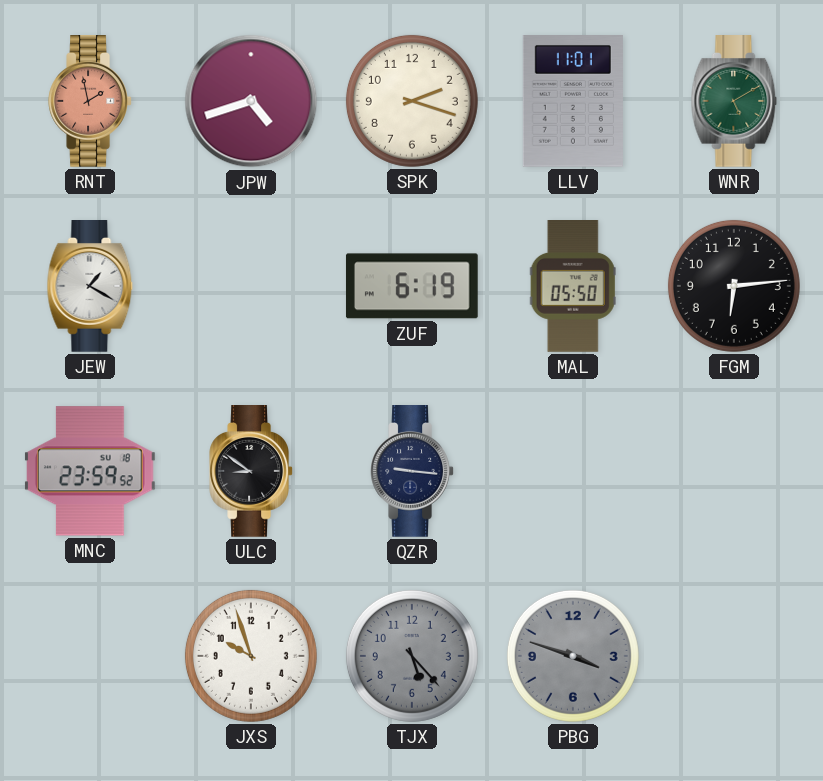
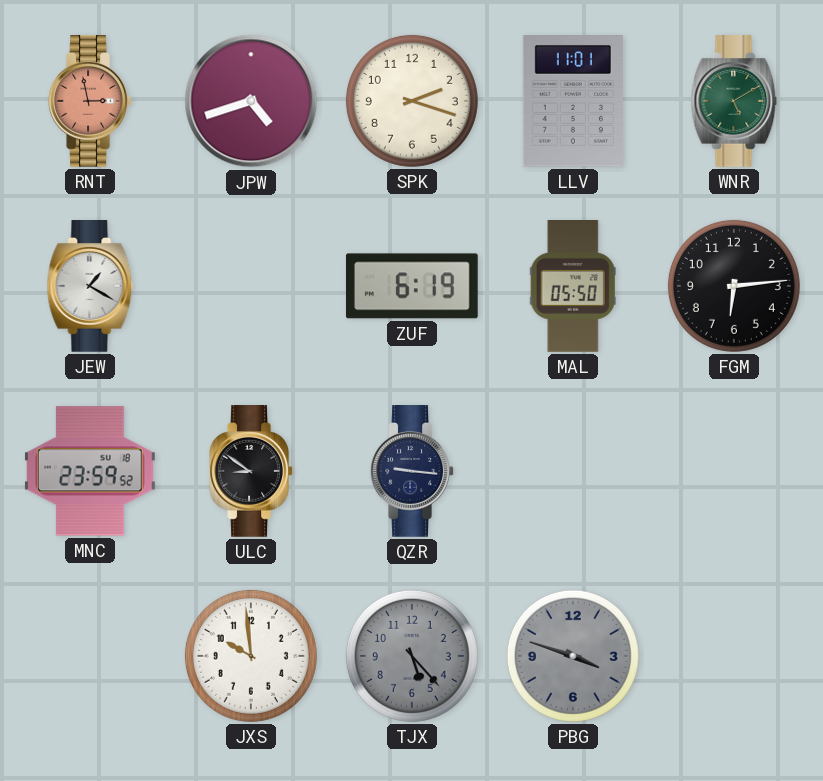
RNT: 1:58 -> 2:58
JXS: 9:57 -> 9:59
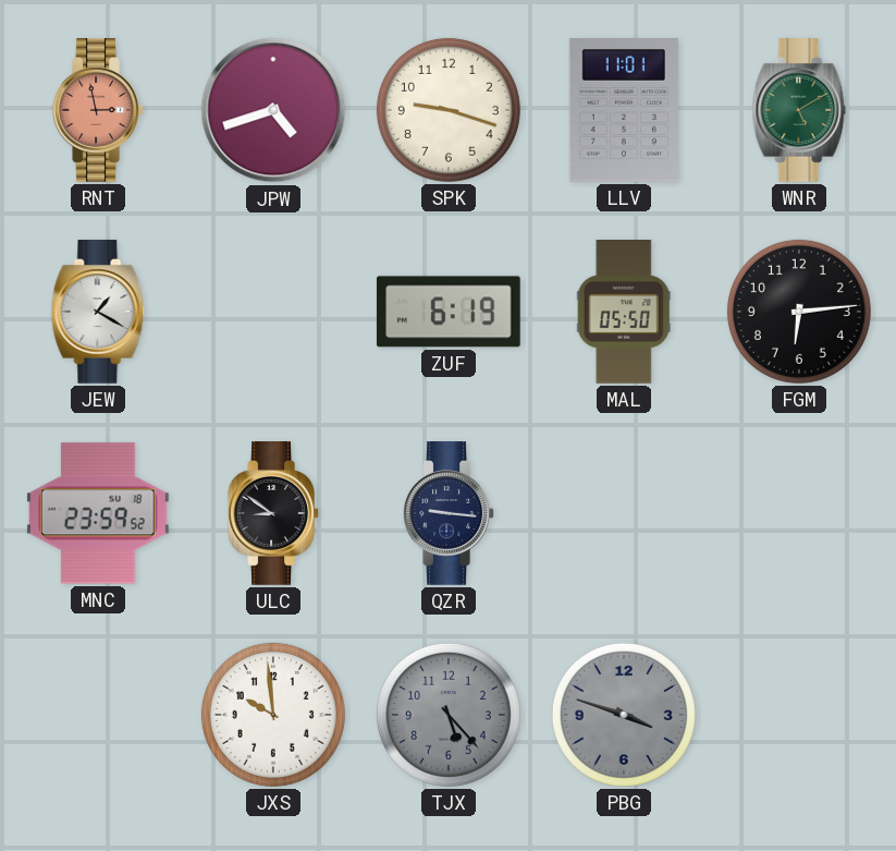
SPK: 2:18 -> 9:18
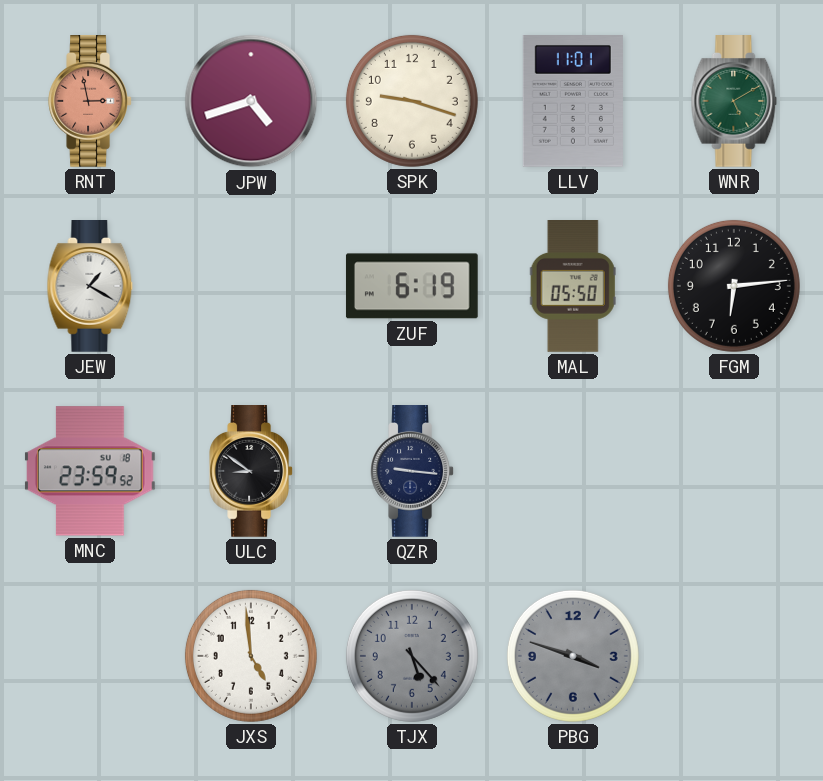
JXS: 9:59 -> 4:59
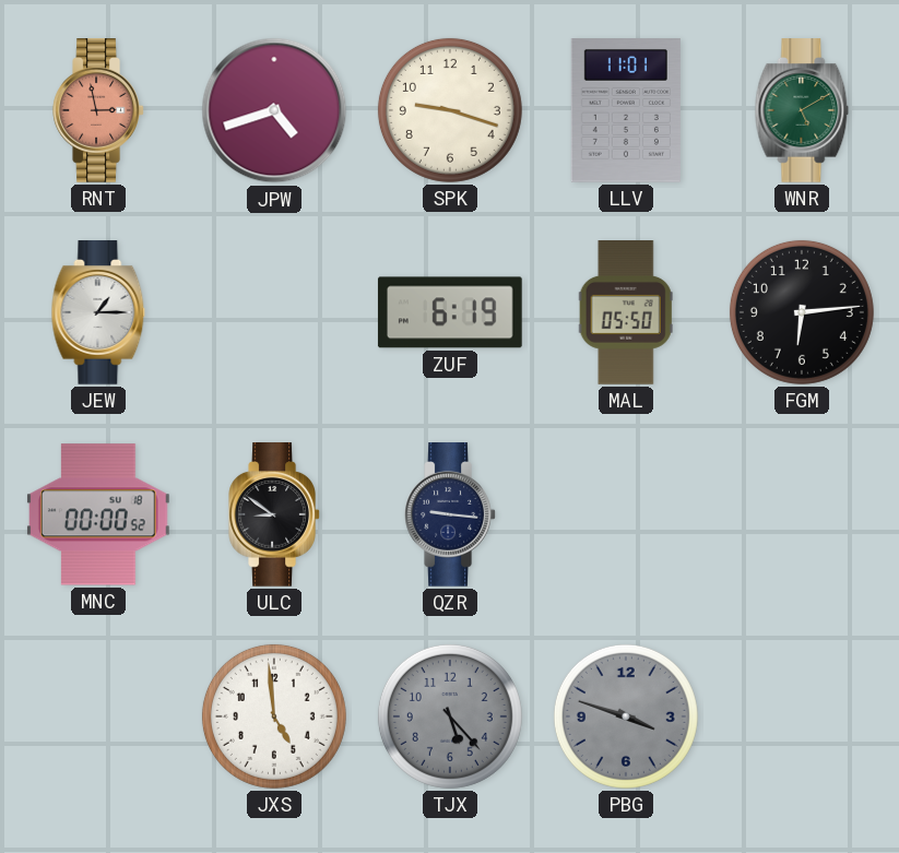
JEW: 1:20 -> 1:15
MNC: 23:59 -> 00:00
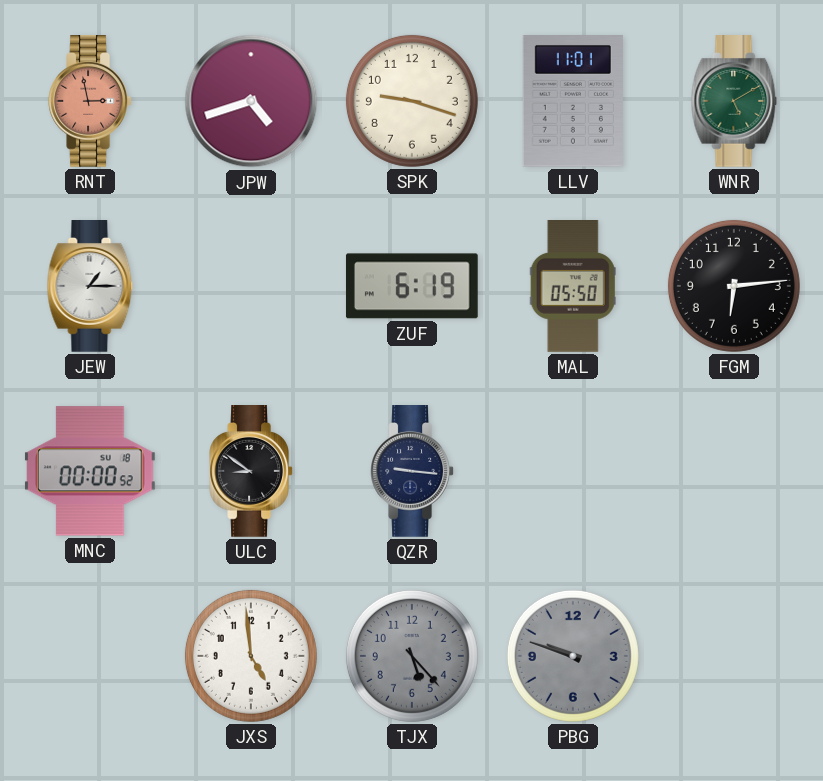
PBG: 3:48 -> 9:48
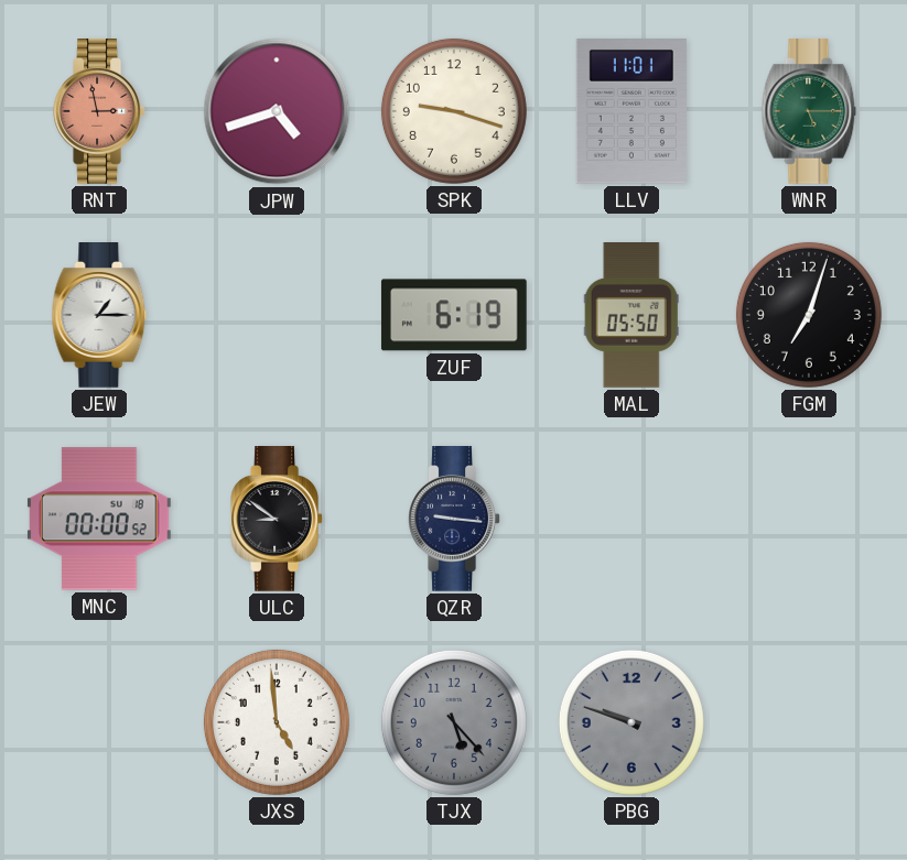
WNR: 5:10 -> 5:15
FGM: 6:14 -> 7:03
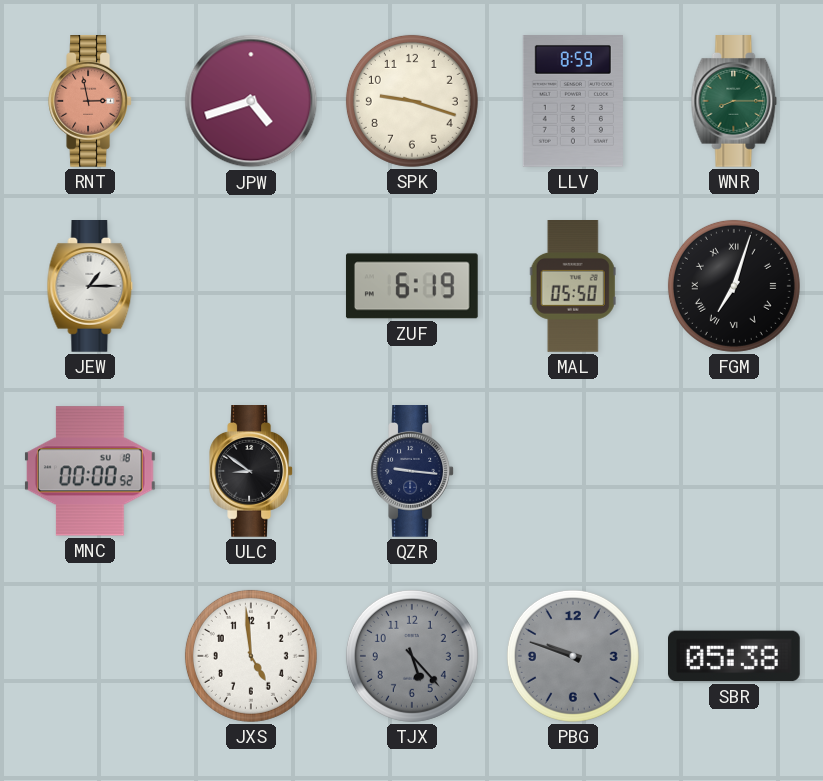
LLV: 11:01 -> 8:59
WNR: 5:15 -> 8:15
FGM numerals: Arabic -> Roman
SBR: none -> 05:38
